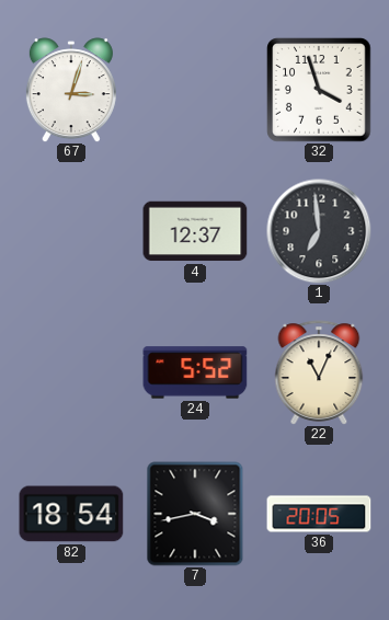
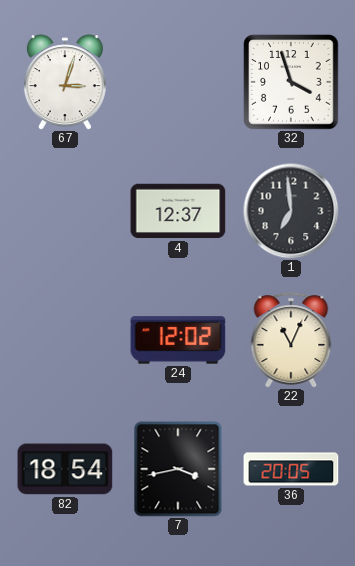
24: 5:52 -> 12:02
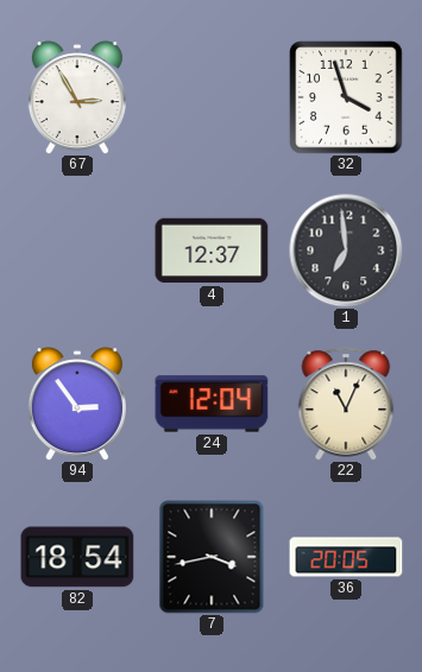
67: 3:03 -> 2:55
94: none -> 2:54
24: 12:02 -> 12:04
